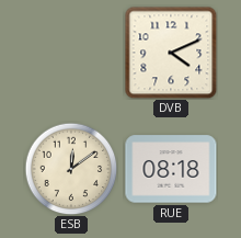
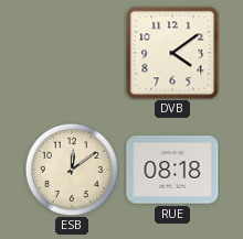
DVB: 4:11 -> 4:09
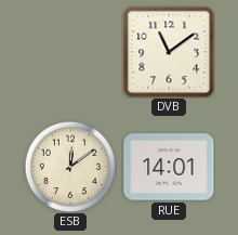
DVB: 4:09 -> 11:09
RUE: 08:18 -> 14:01
